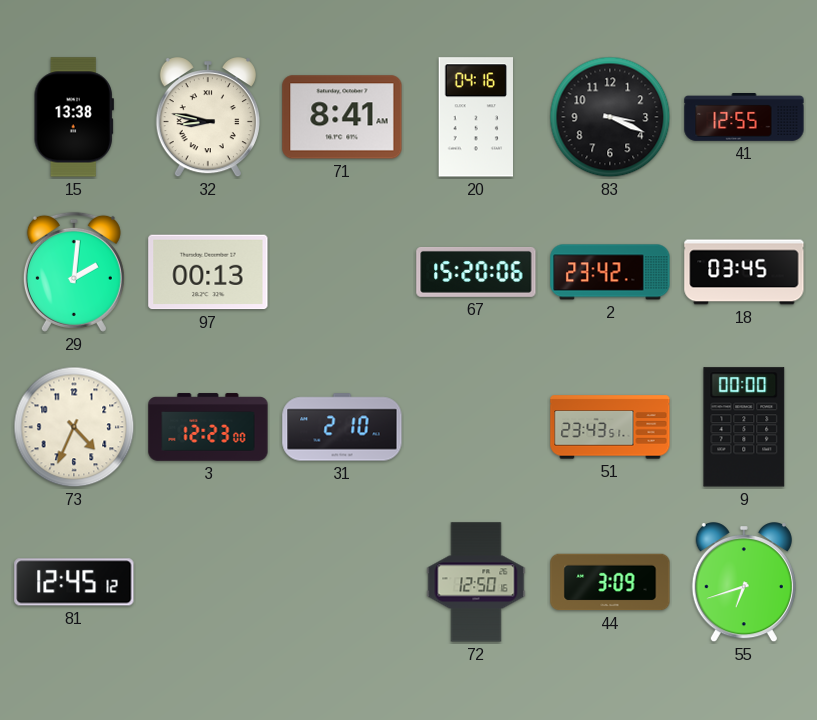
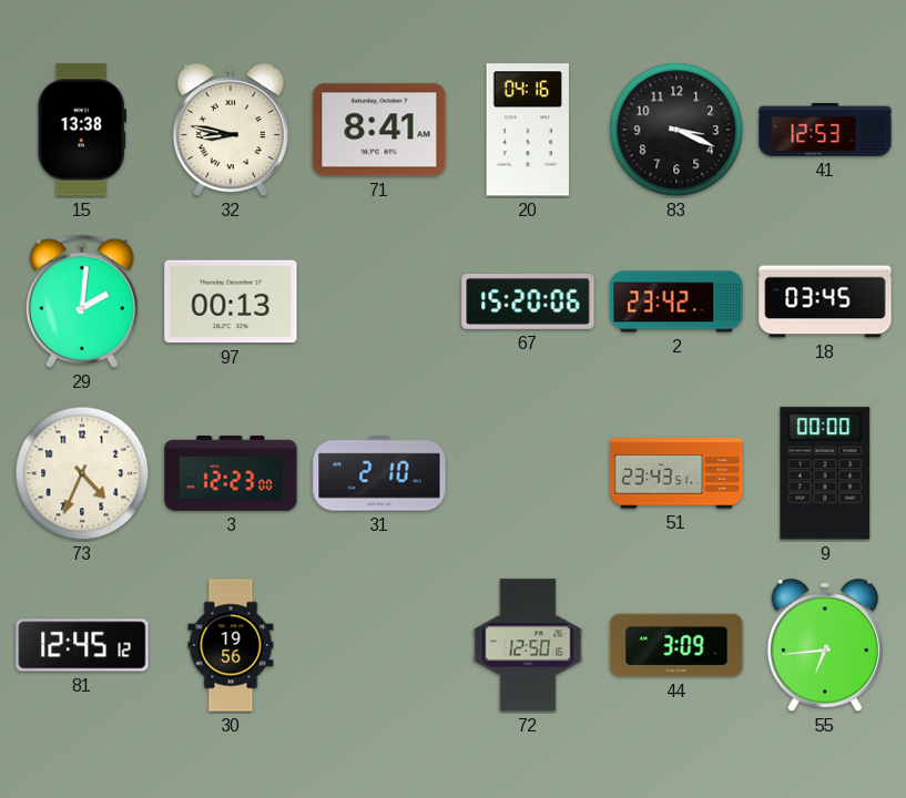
41: 12:55 -> 12:53
30: none -> 19:56
55: 6:42 -> 6:44
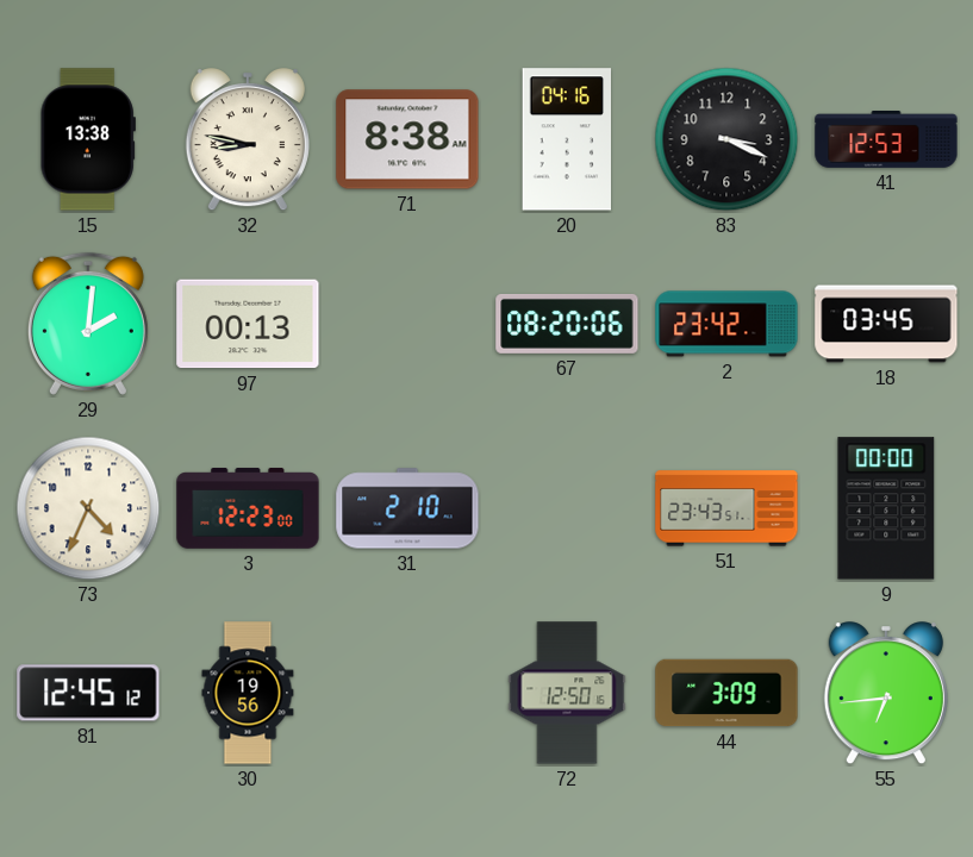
71: 8:41 -> 8:38
67: 15:20 -> 08:20
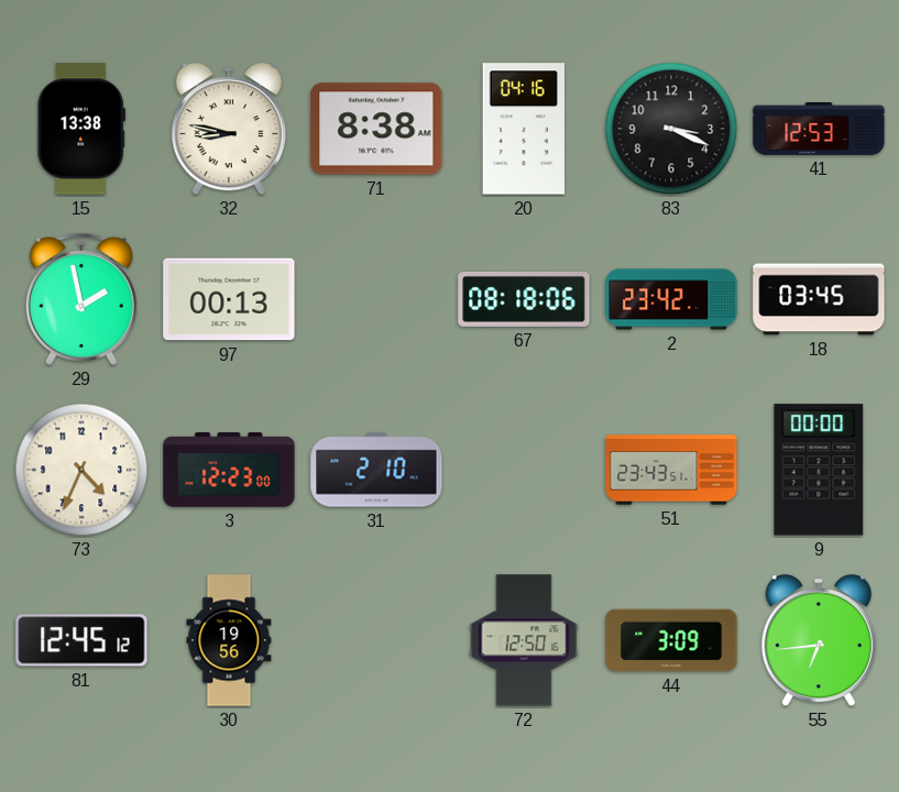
29: 2:01 -> 1:58
67: 08:20 -> 08:18
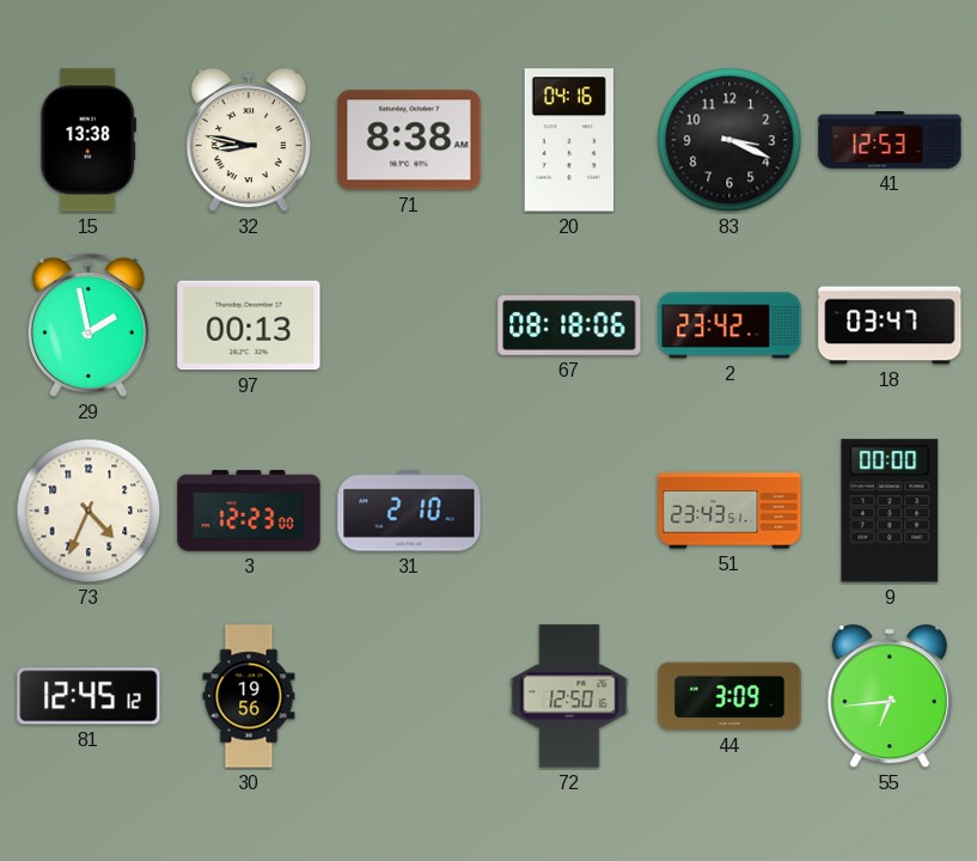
18: 03:45 -> 03:47
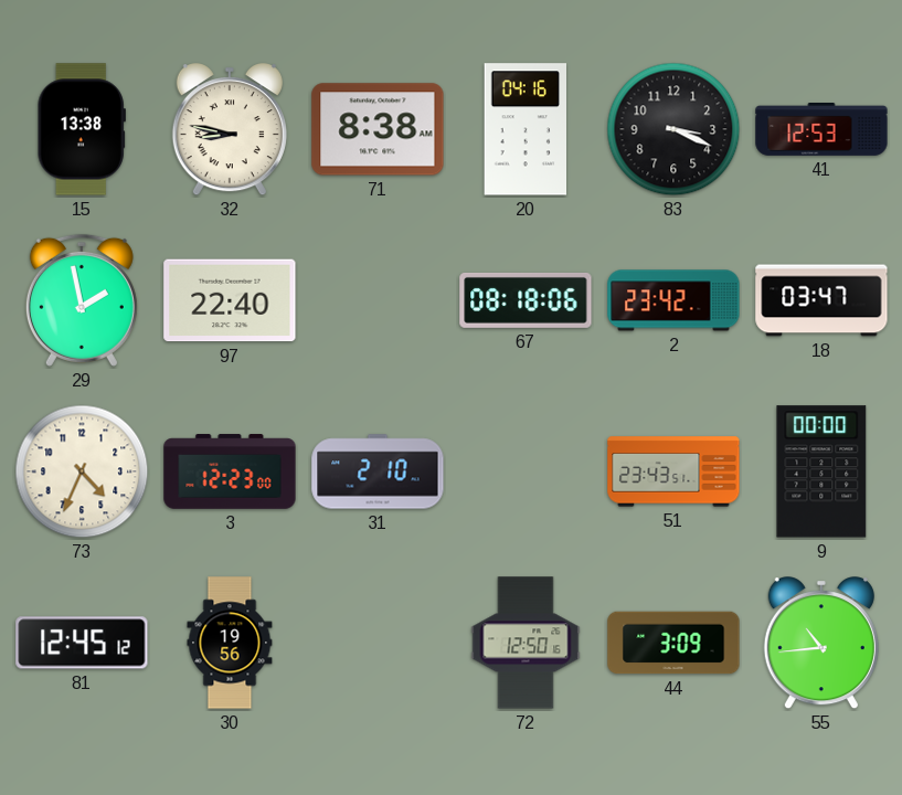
97: 00:13 -> 22:40
55: 6:44 -> 10:44
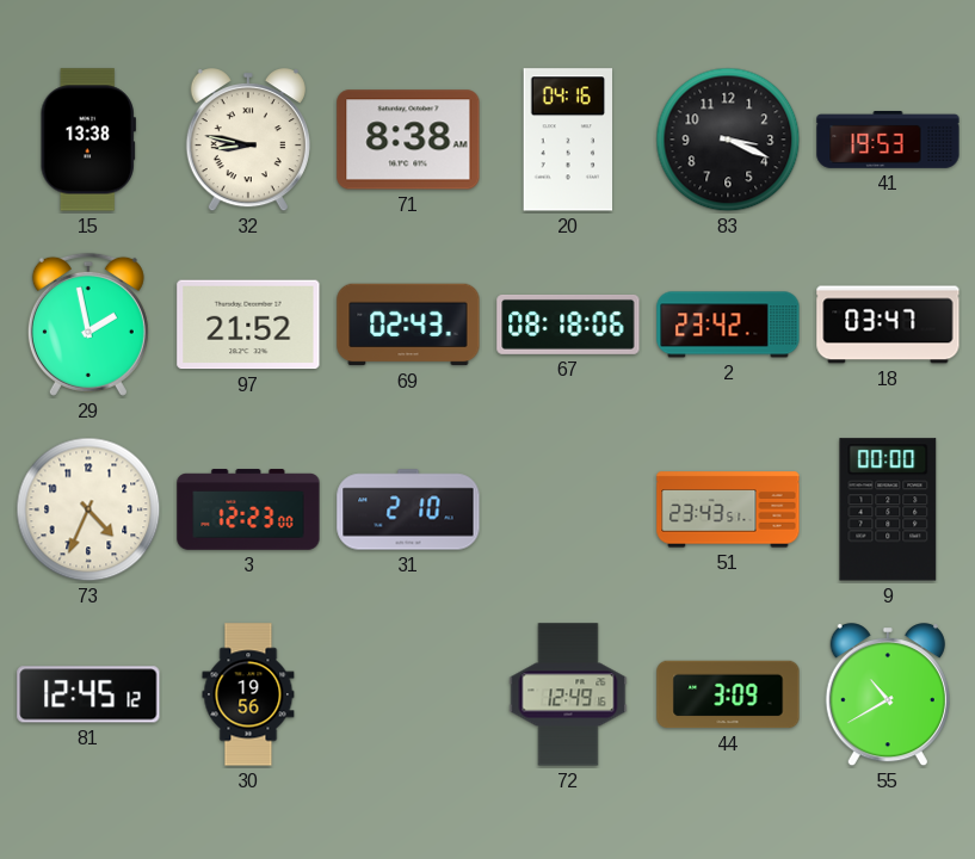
41: 12:53 -> 19:53
97: 22:40 -> 21:52
69: none -> 02:43
72: 12:50 -> 12:49
55: 10:44 -> 10:40
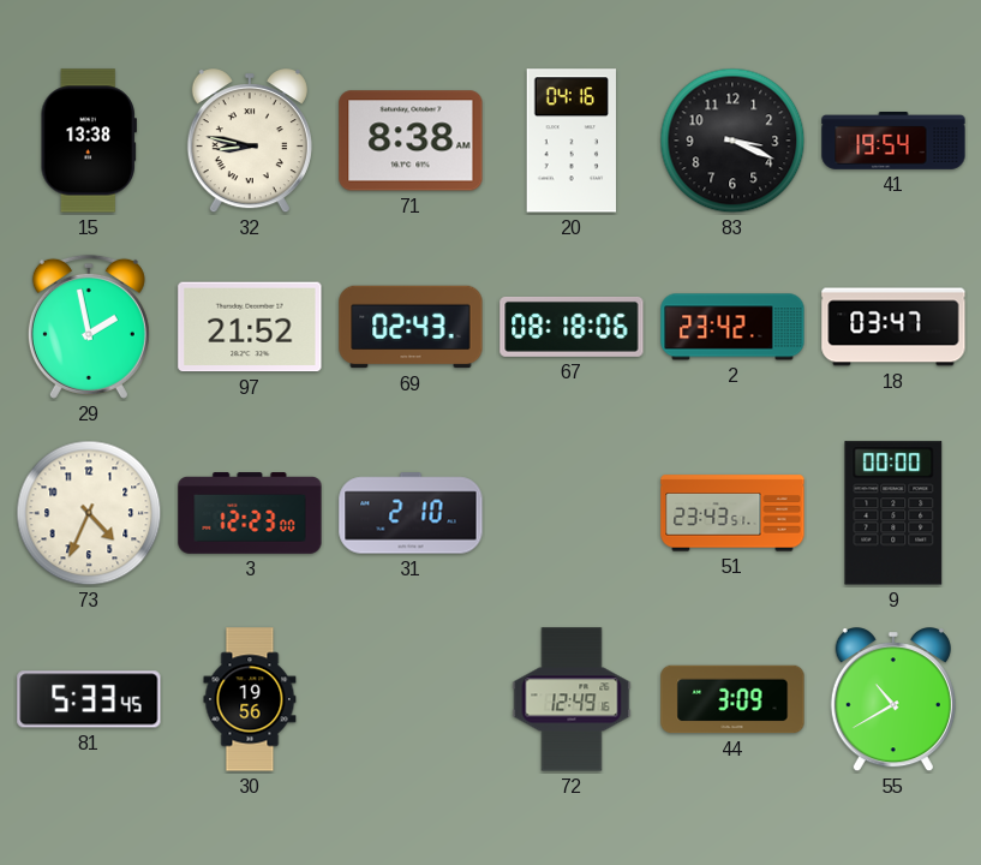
41: 19:53 -> 19:54
81: 12:45 -> 5:33
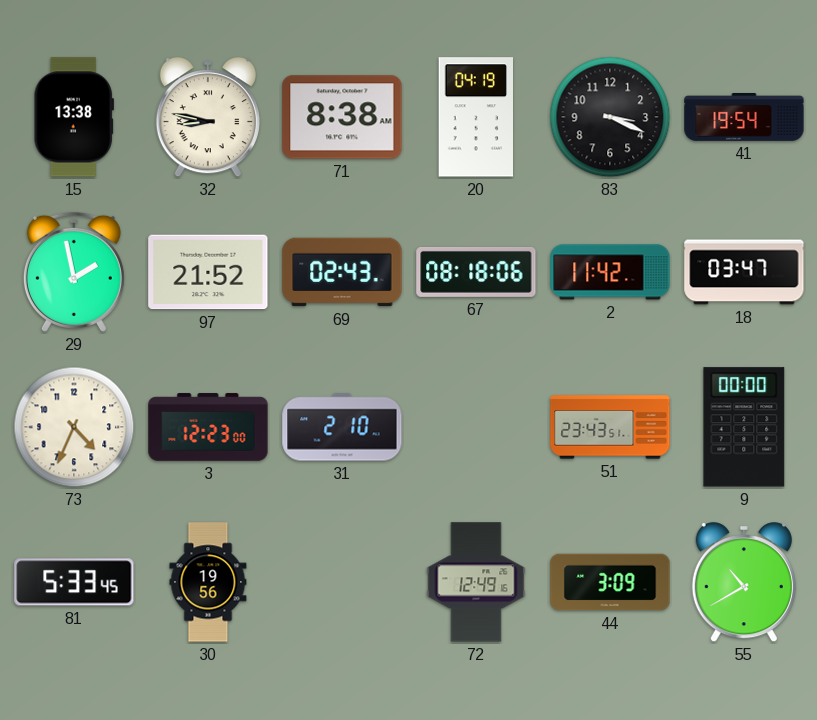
20: 04:16 -> 04:19
2: 23:42 -> 11:42
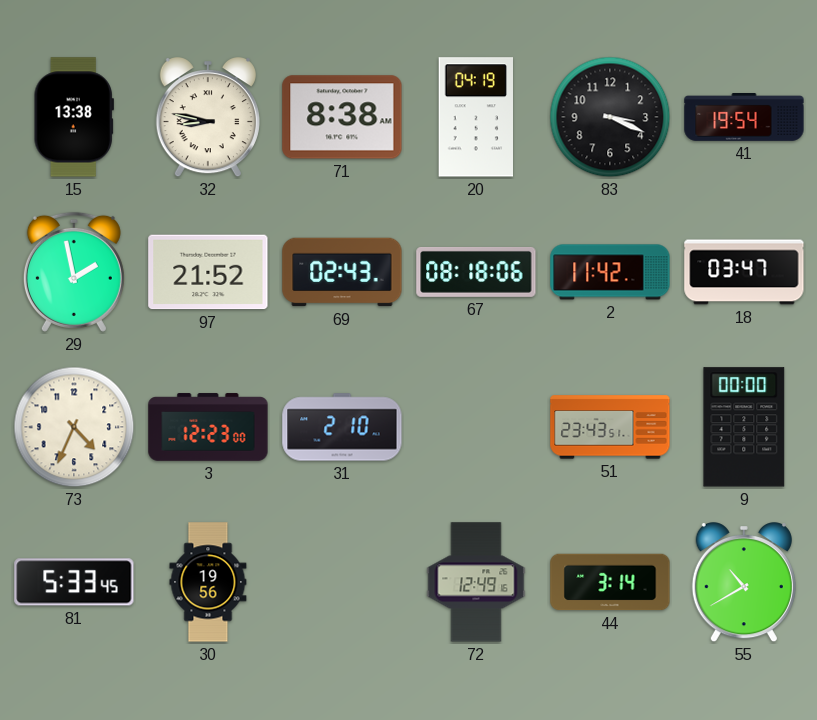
44: 3:09 -> 3:14
